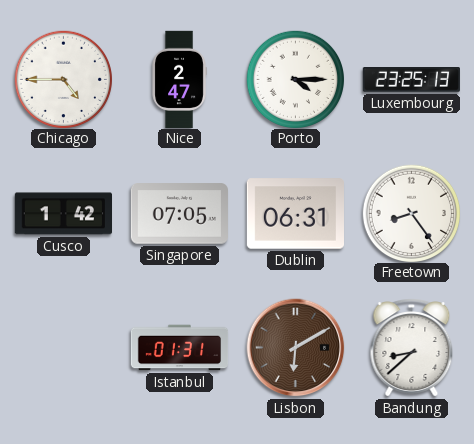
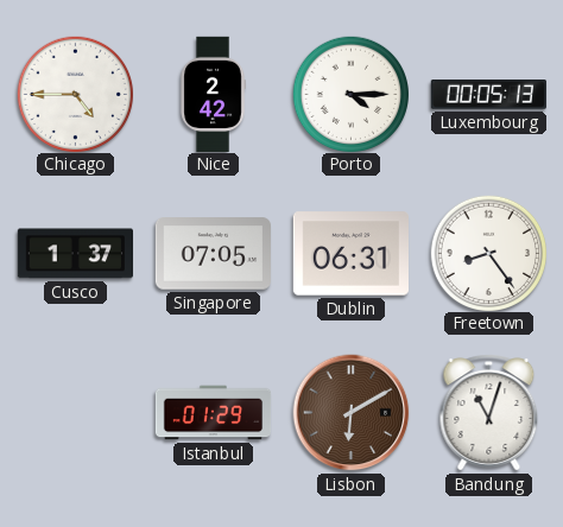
Nice: 2:47 -> 2:42
Luxembourg: 23:25 -> 00:05
Cusco: 1:42 -> 1:37
Istanbul: 01:31 -> 01:29
Bandung: 8:38 -> 11:03
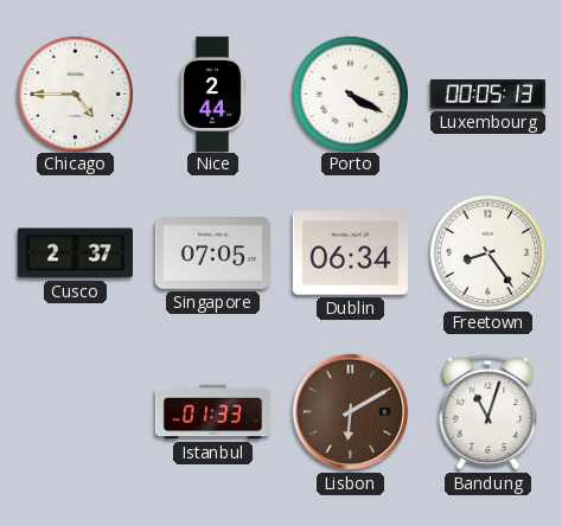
Nice: 2:42 -> 2:44
Porto: 4:15 -> 4:20
Cusco: 1:37 -> 2:37
Dublin: 06:31 -> 06:34
Istanbul: 01:29 -> 01:33
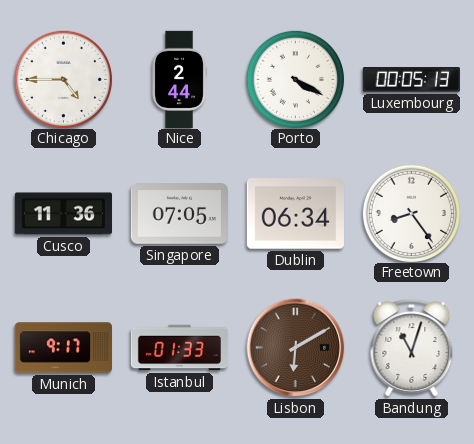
Cusco: 2:37 -> 11:36
Munich: none -> 9:17
